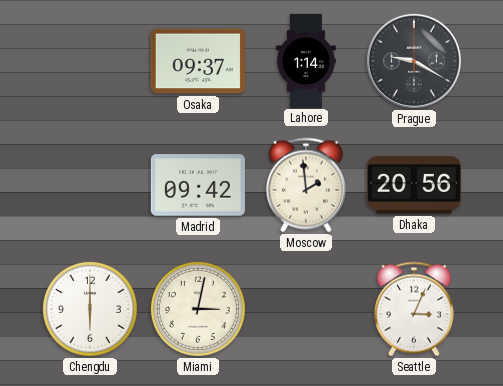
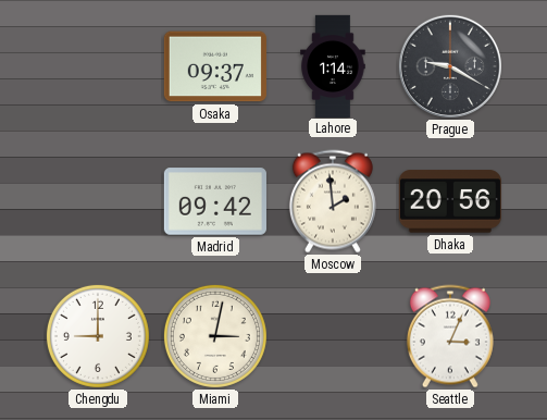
Chengdu: 6:00 -> 9:00
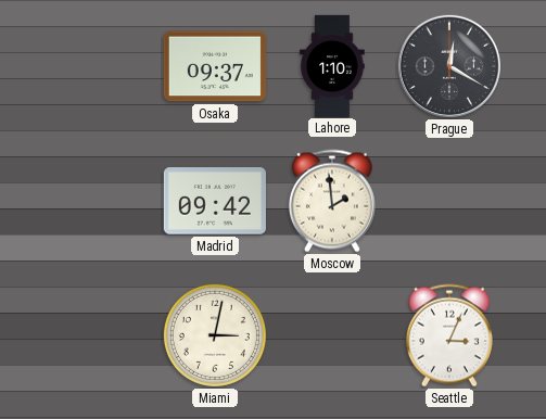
Lahore: 1:14 -> 1:10
Prague: 9:20 -> 12:20
Dhaka: 20:56 -> none
Chengdu: 9:00 -> none
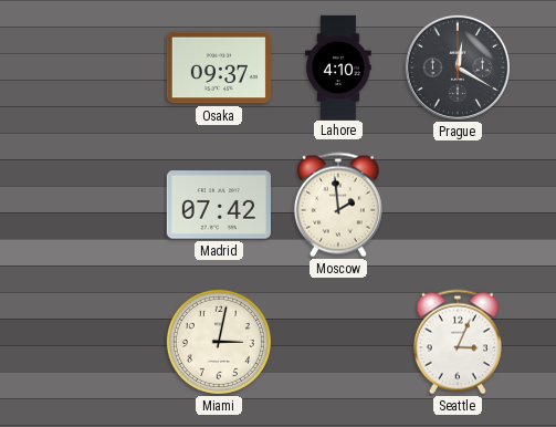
Lahore: 1:10 -> 4:10
Madrid: 09:42 -> 07:42
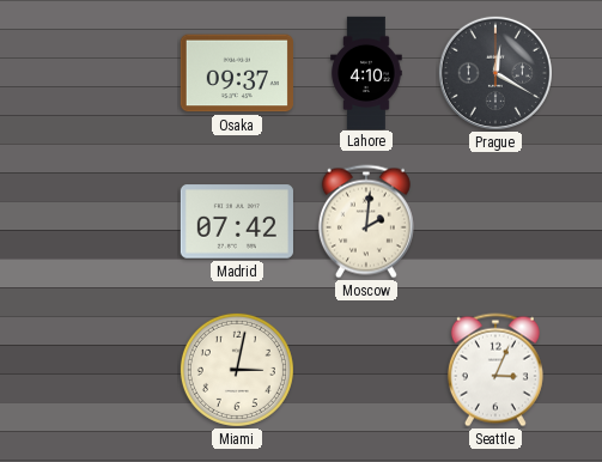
Moscow: 1:59 -> 2:01
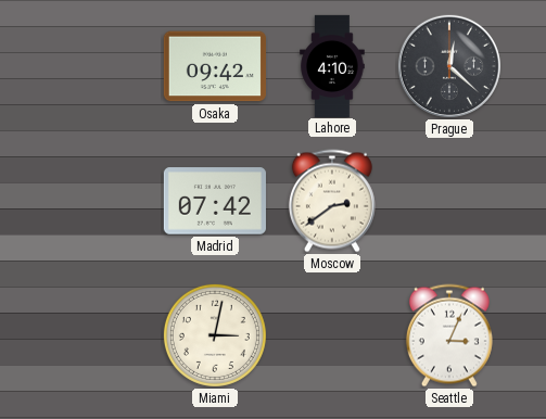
Osaka: 09:37 -> 09:42
Prague: 12:20 -> 12:22
Moscow: 2:01 -> 2:39
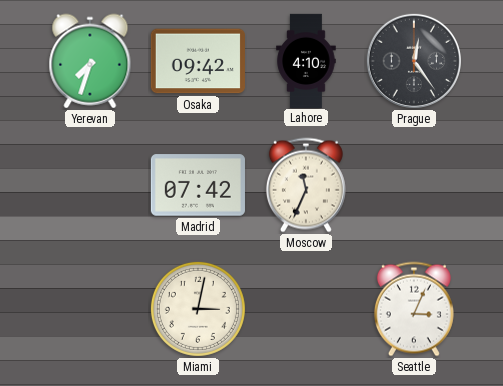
Yerevan: none -> 7:33
Prague: 12:22 -> 12:24
Moscow: 2:39 -> 11:34
